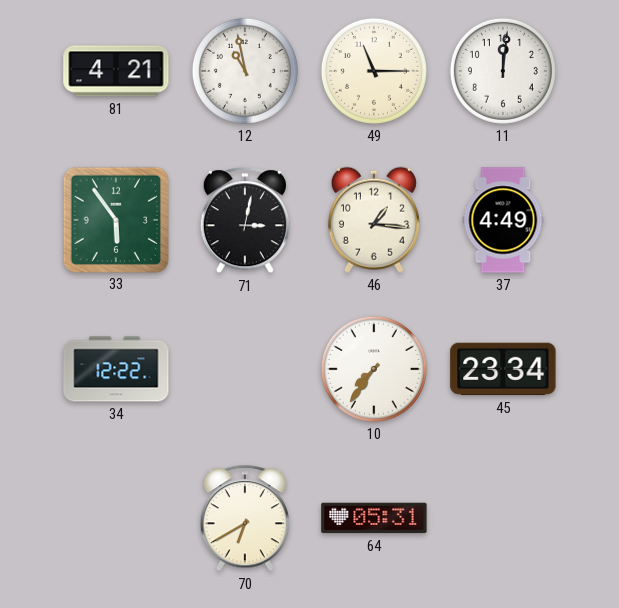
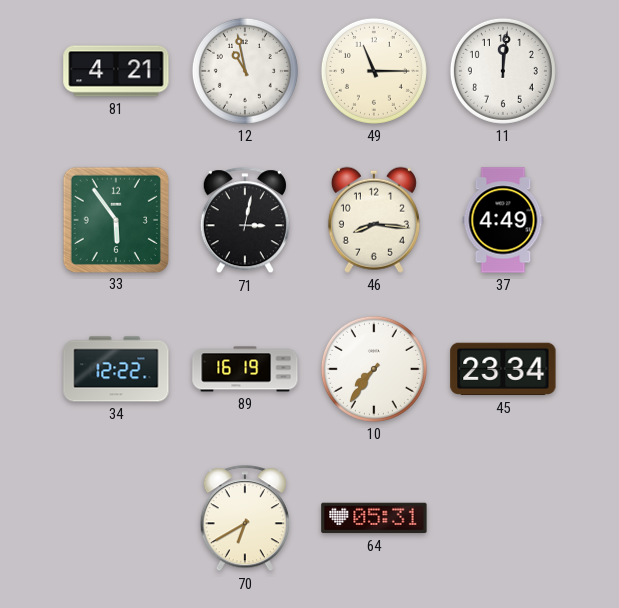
46: 1:16 -> 8:16
89: none -> 16:19
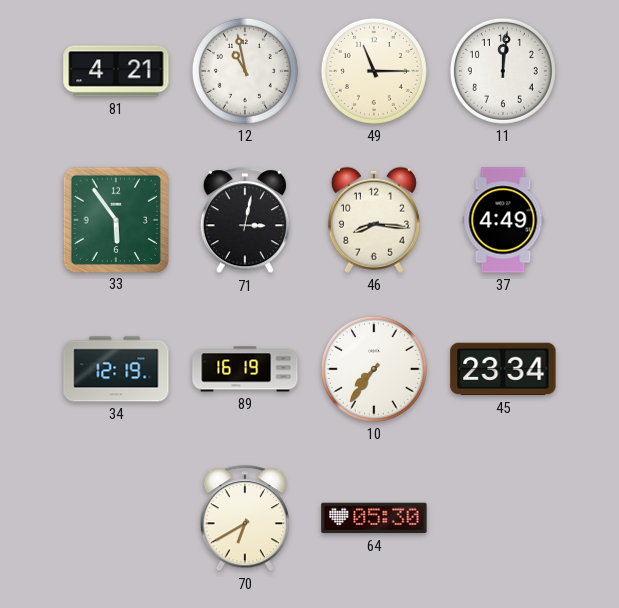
34: 12:22 -> 12:19
64: 05:31 -> 05:30
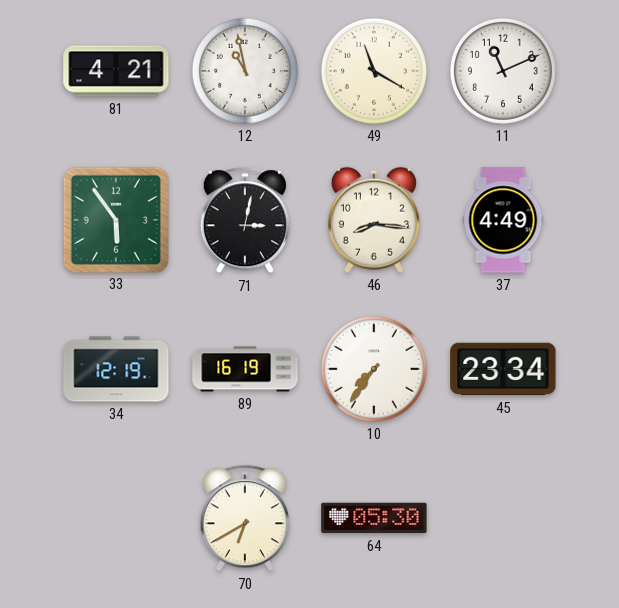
49: 11:15 -> 11:20
11: 12:01 -> 11:11
